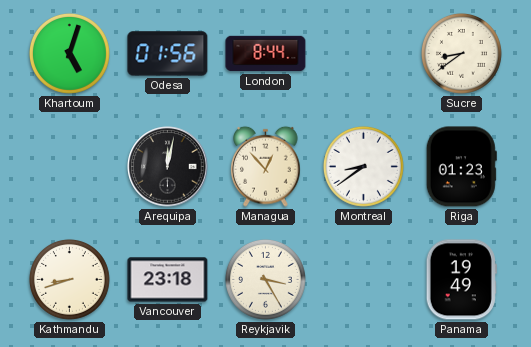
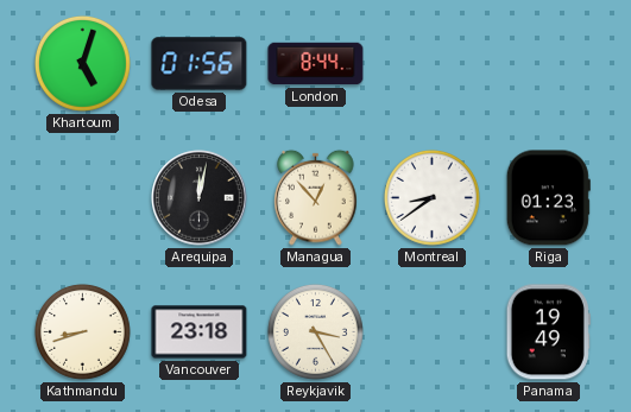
Sucre: 8:39 -> none
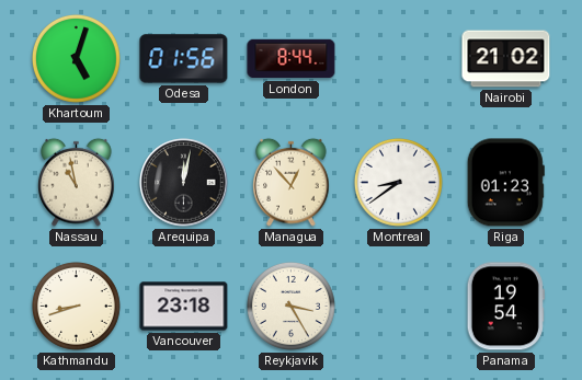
Nairobi: none -> 21:02
Nassau: none -> 10:58
Panama: 19:49 -> 19:54
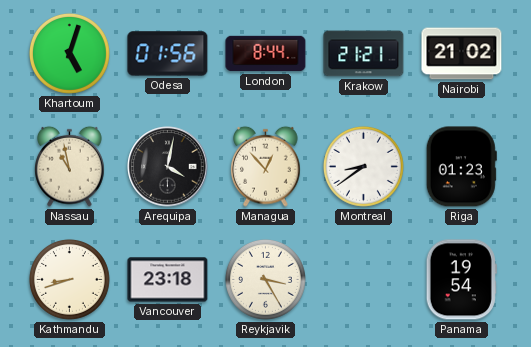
Krakow: none -> 21:21
Arequipa: 12:02 -> 4:02
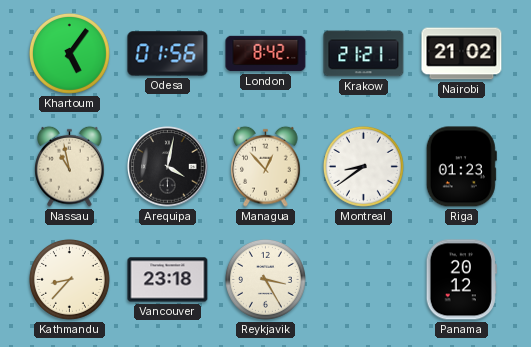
Khartoum: 5:03 -> 5:06
London: 8:44 -> 8:42
Kathmandu: 8:42 -> 8:37
Panama: 19:54 -> 20:12
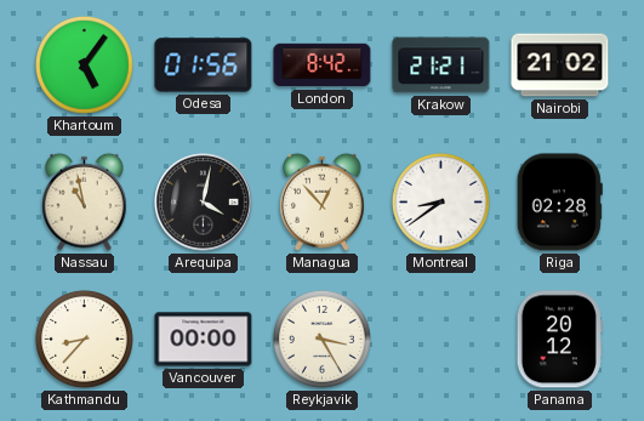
Riga: 01:23 -> 02:28
Vancouver: 23:18 -> 00:00
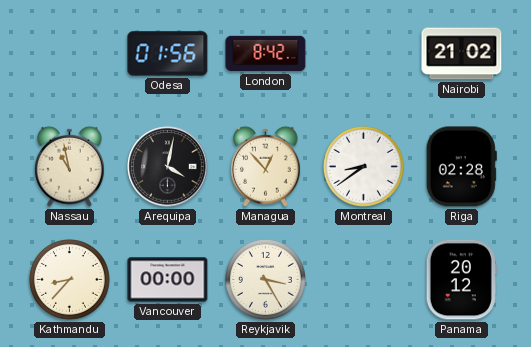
Khartoum: 5:06 -> none
Krakow: 21:21 -> none
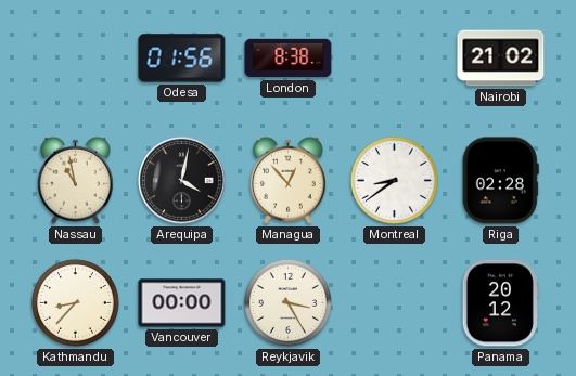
London: 8:42 -> 8:38
